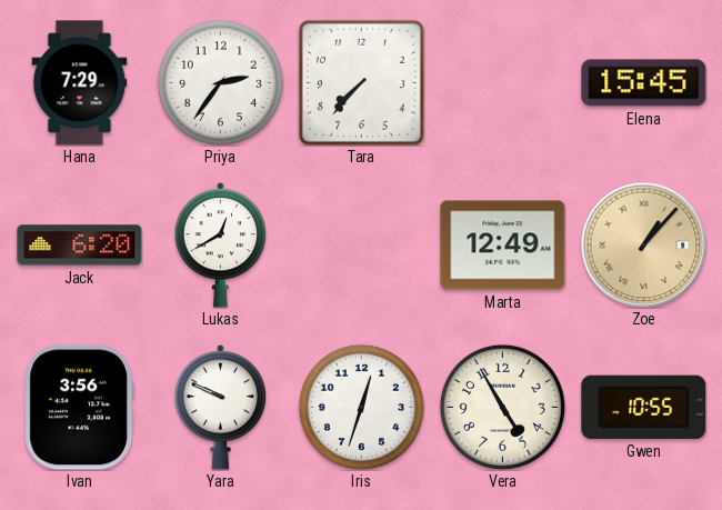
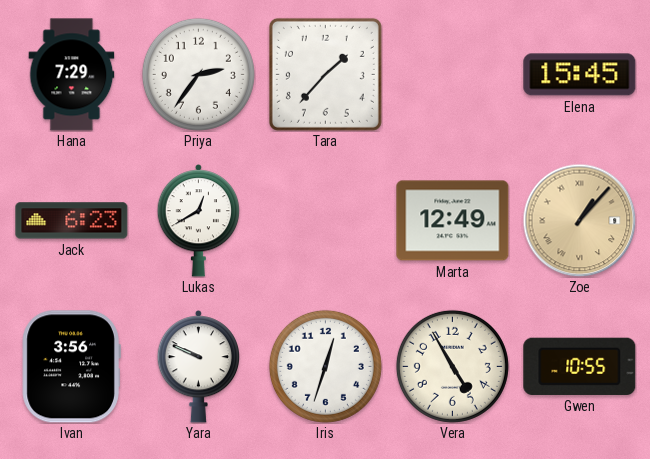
Tara: 7:37 -> 1:37
Jack: 6:20 -> 6:23
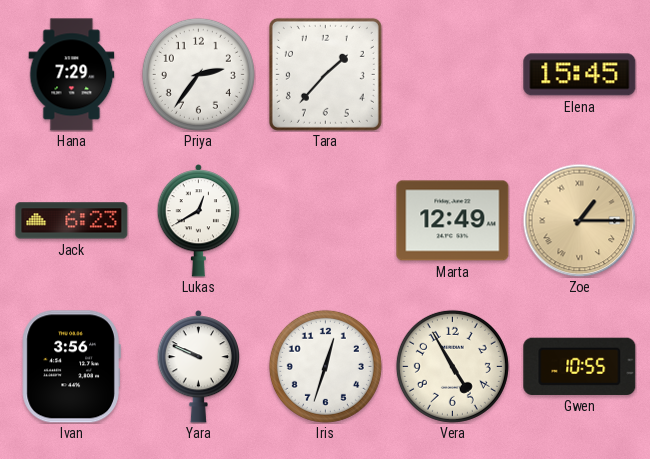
Zoe: 1:07 -> 1:15
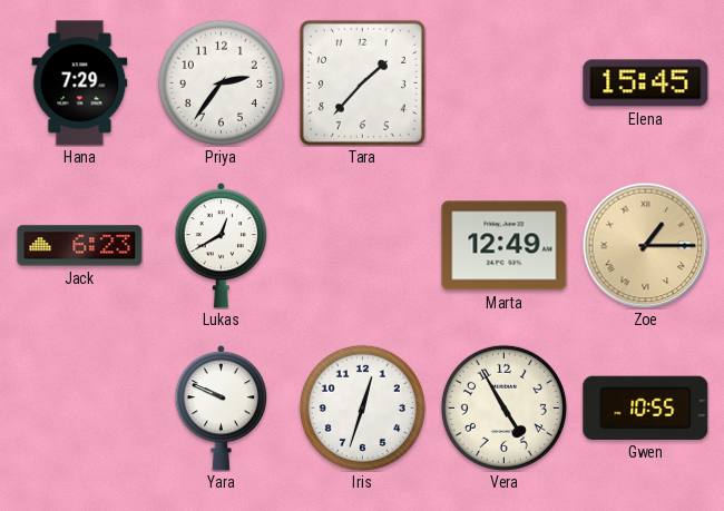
Ivan: 3:56 -> none
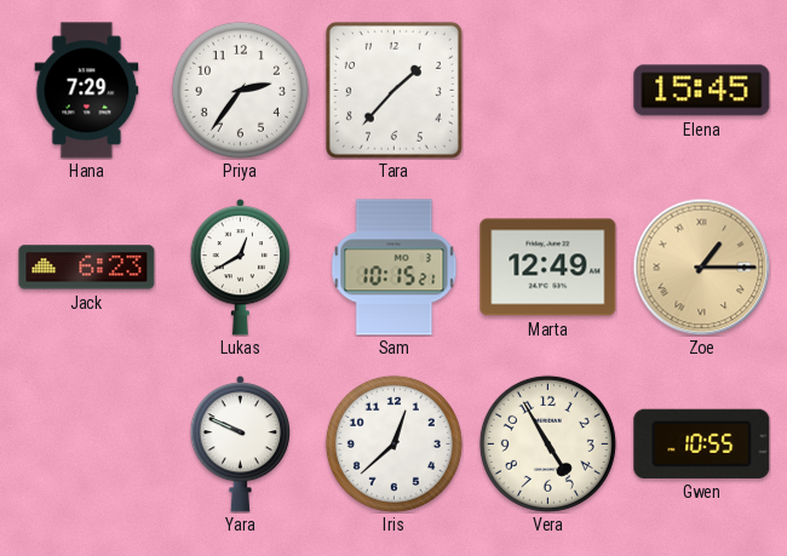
Sam: none -> 10:15
Iris: 12:33 -> 12:38
